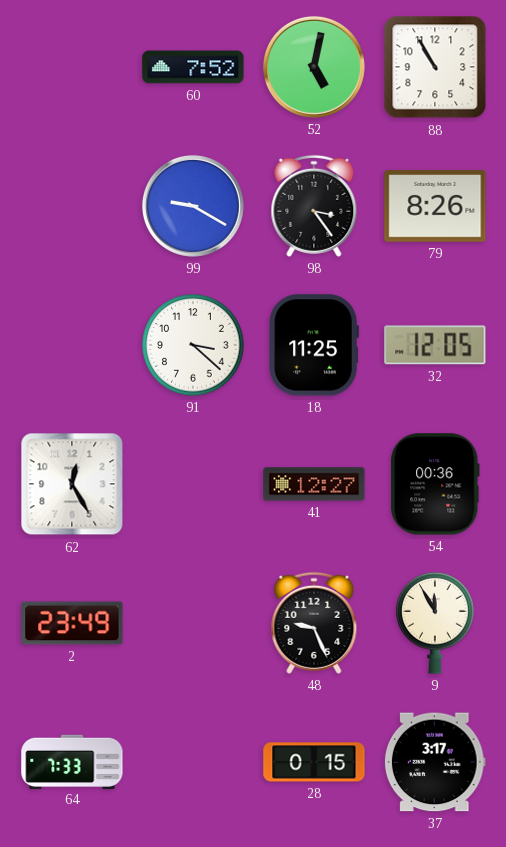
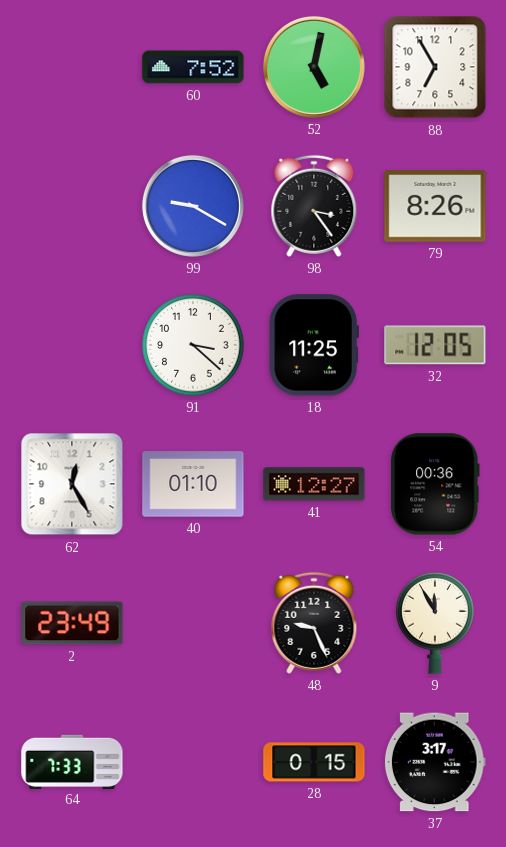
88: 10:55 -> 6:55
40: none -> 01:10
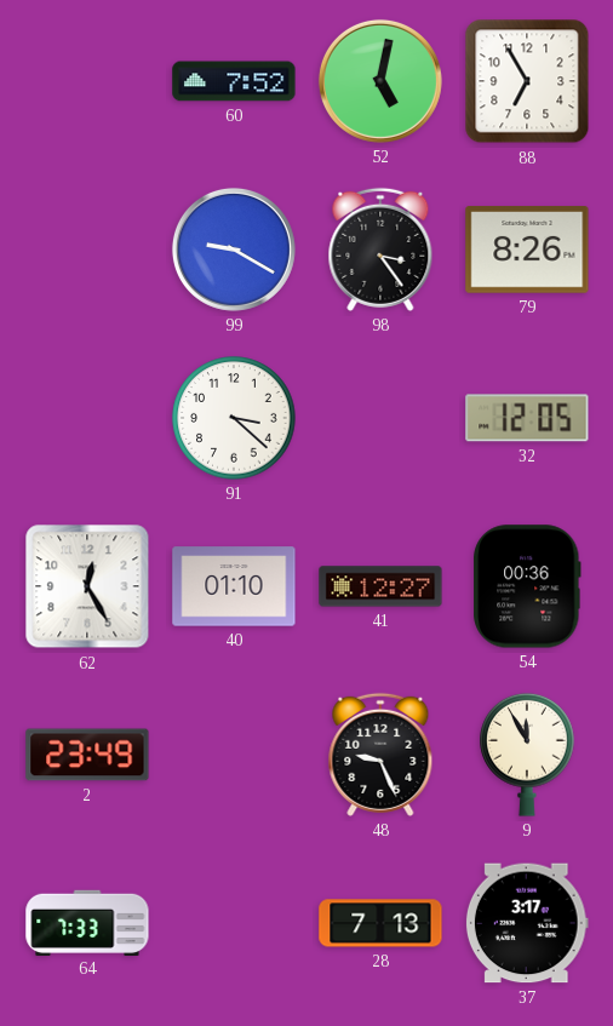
18: 11:25 -> none
28: 0:15 -> 7:13
